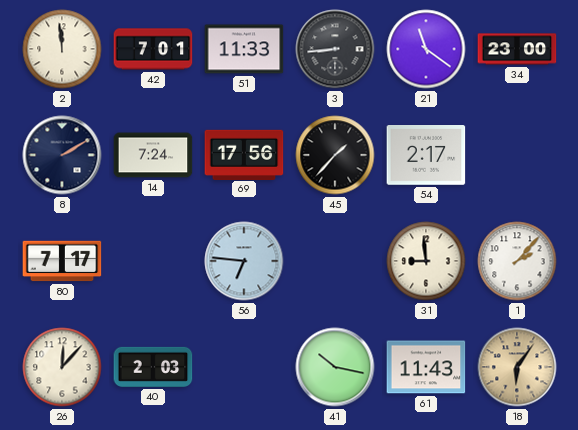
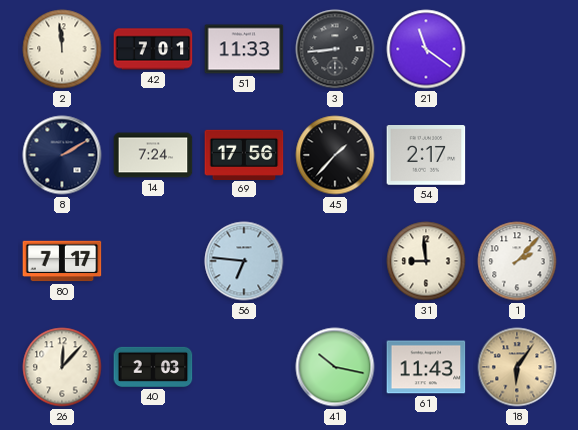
34: 23:00 -> none
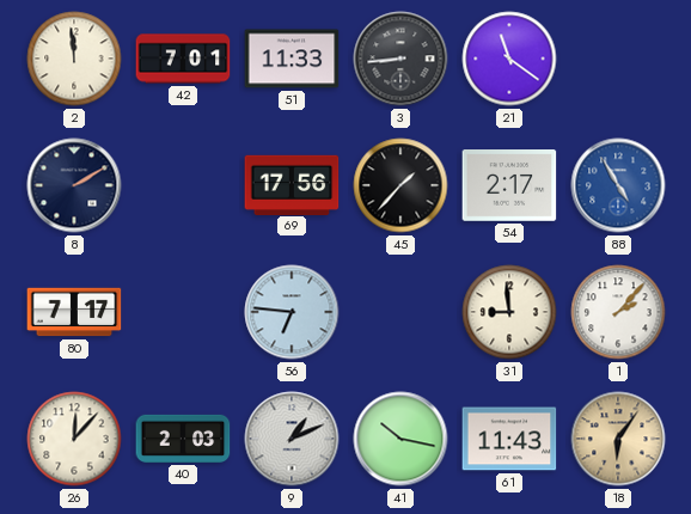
14: 7:24 -> none
88: none -> 4:55
9: none -> 1:11
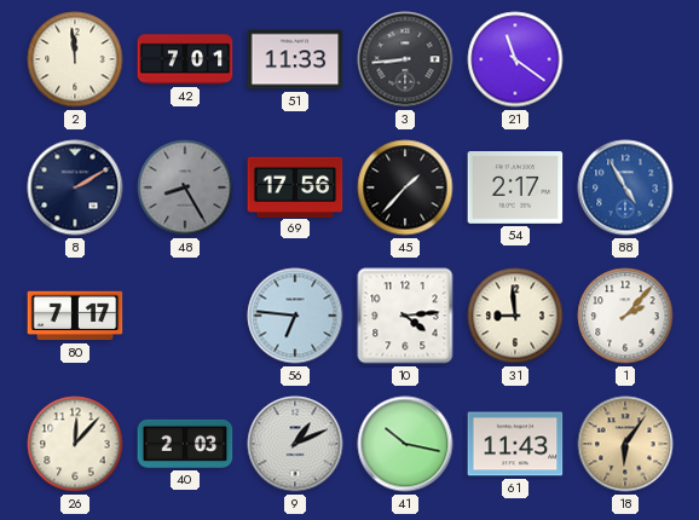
48: none -> 8:25
10: none -> 4:14
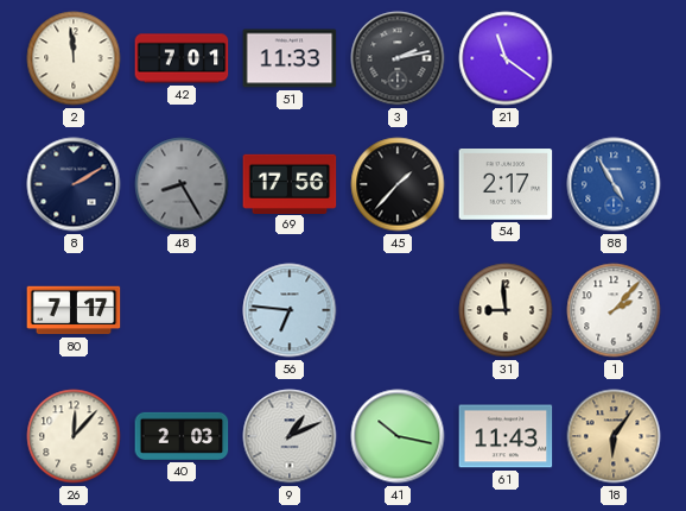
3: 8:44 -> 2:13
10: 4:14 -> none
